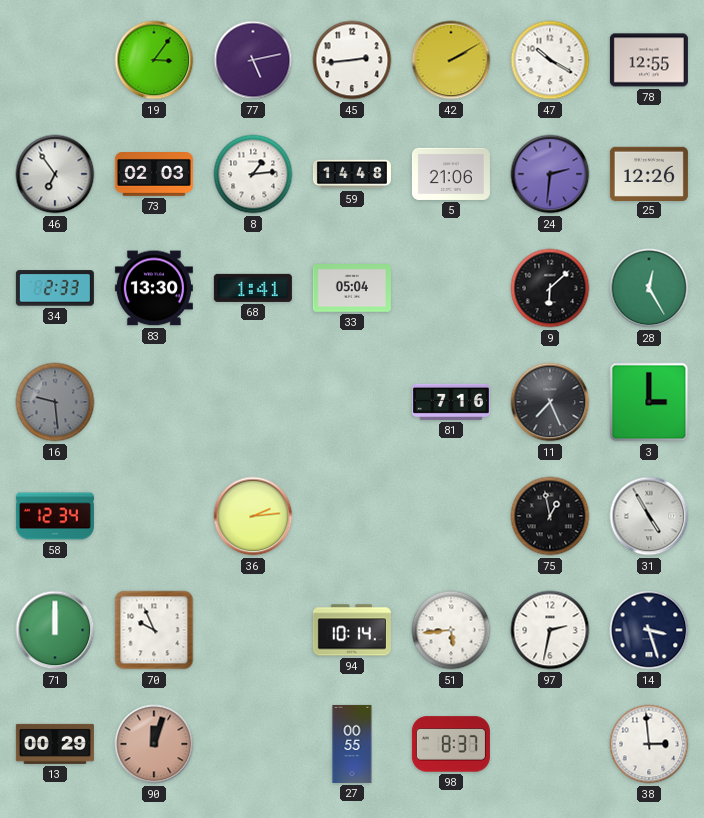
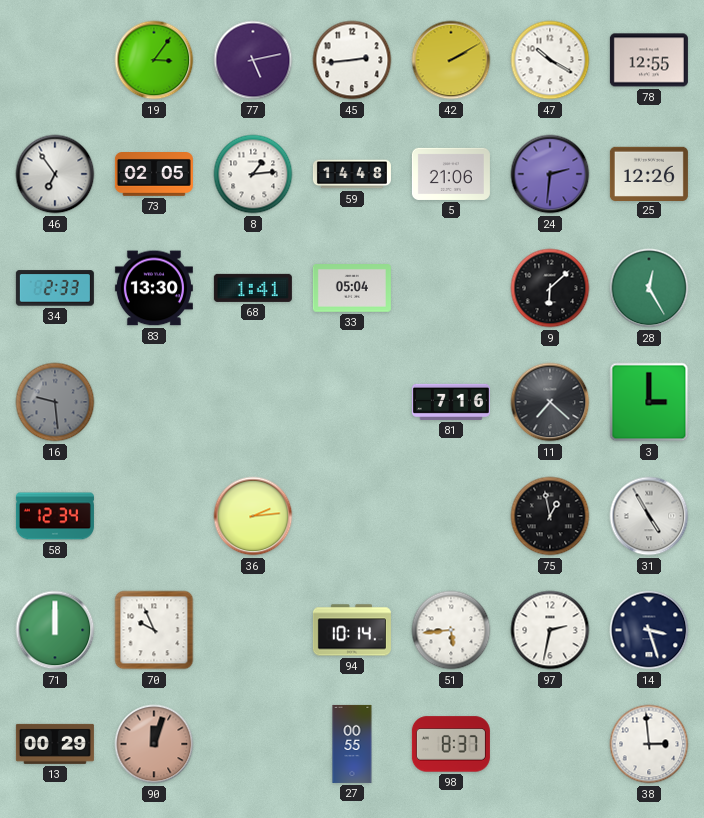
73: 02:03 -> 02:05
11: 7:26 -> 7:22
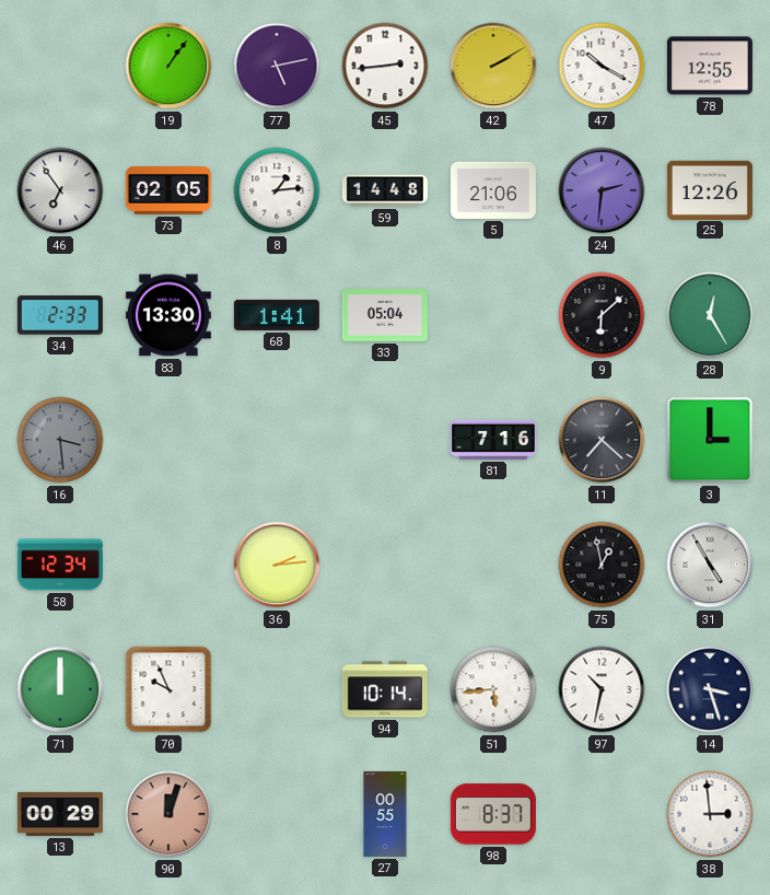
19: 3:06 -> 1:06
16: 9:29 -> 3:29
97: 2:32 -> 10:32
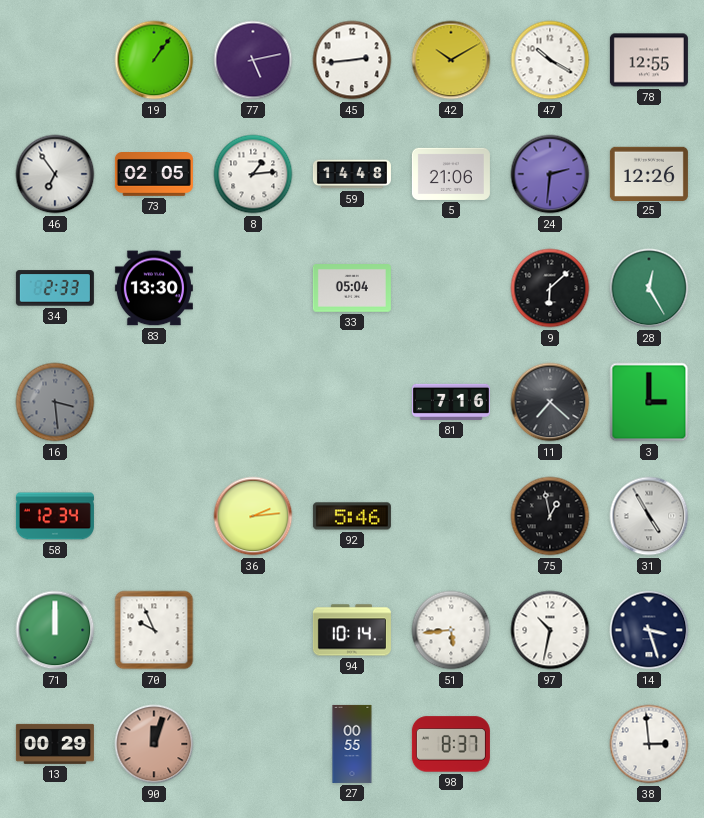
42: 2:10 -> 10:10
68: 1:41 -> none
92: none -> 5:46
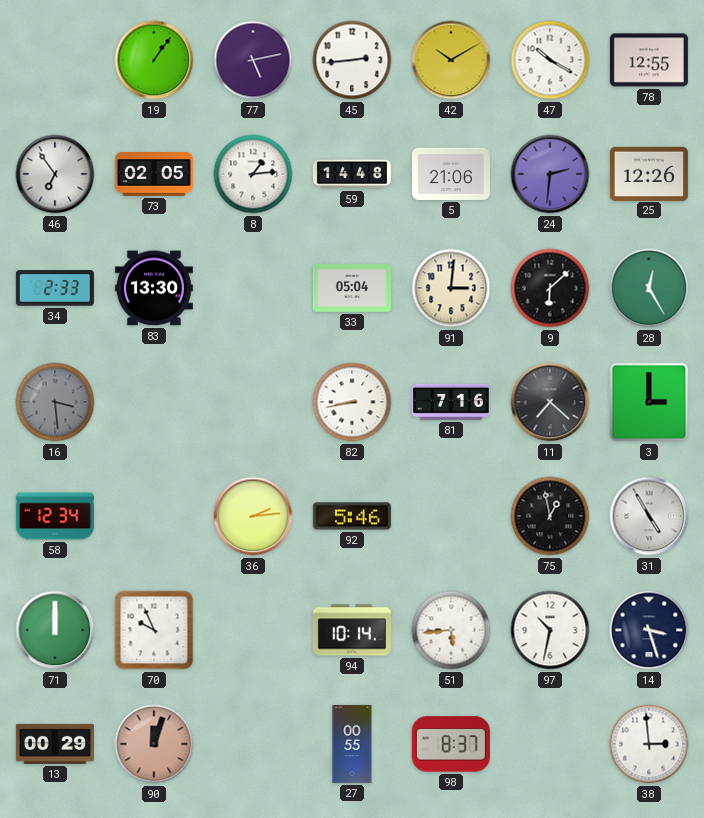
91: none -> 3:01
82: none -> 8:43
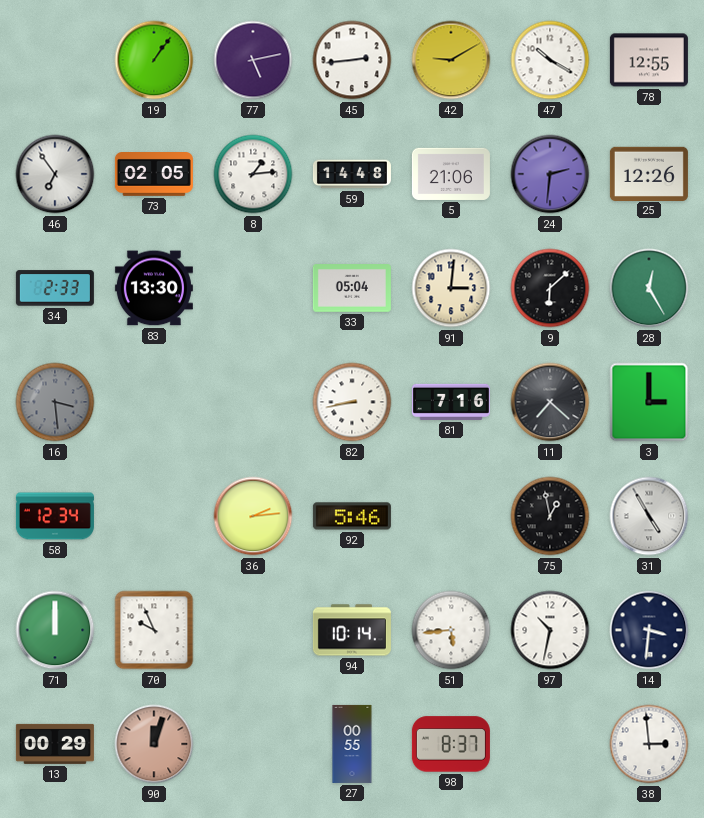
42: 10:10 -> 9:10
14: 3:27 -> 3:31
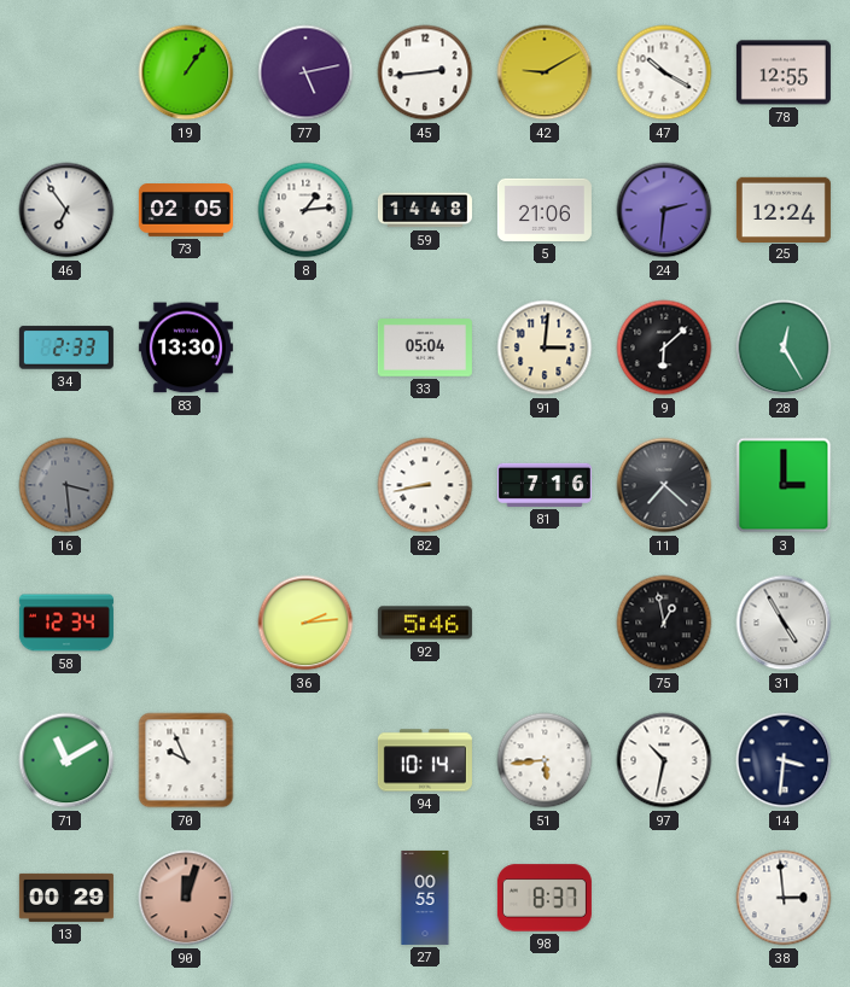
25: 12:26 -> 12:24
71: 12:00 -> 11:10
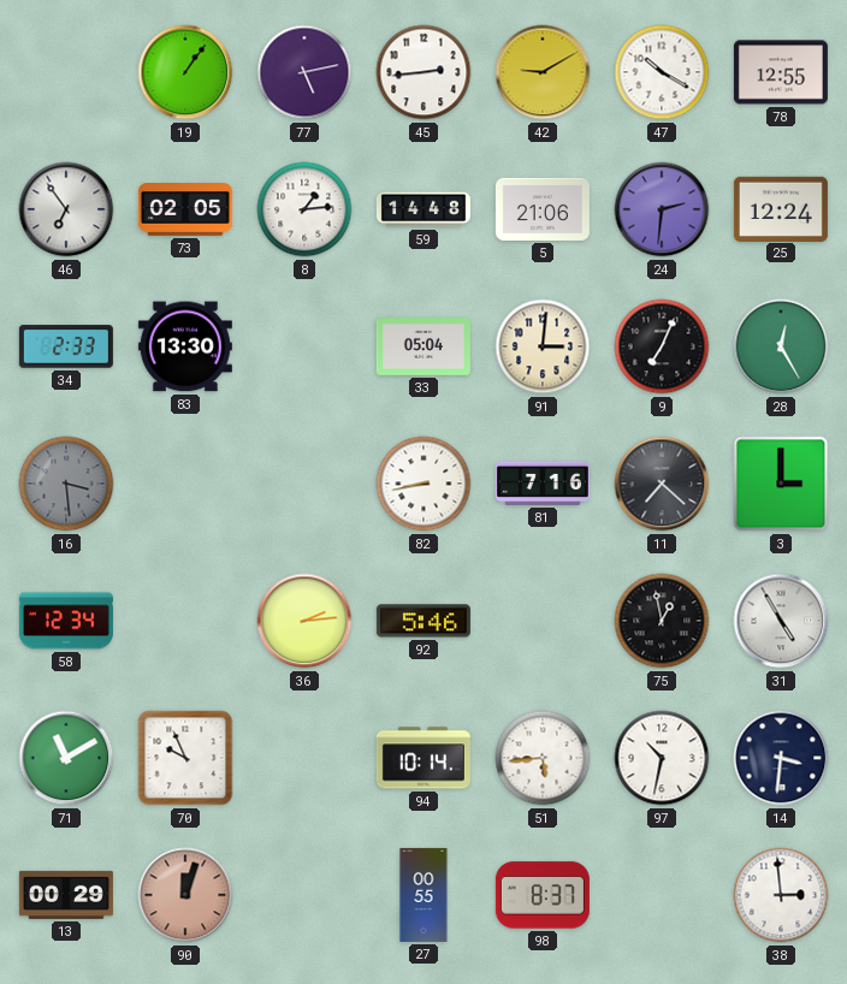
9: 6:08 -> 7:04
